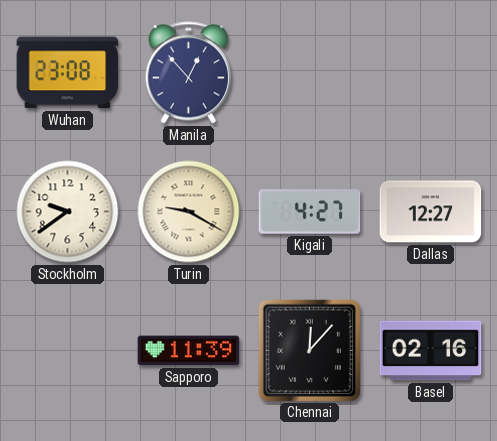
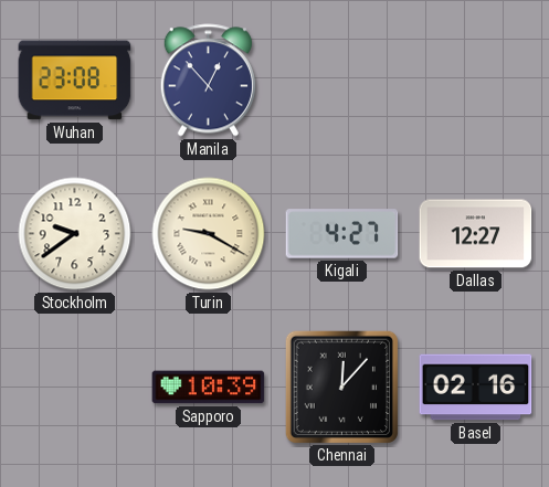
Sapporo: 11:39 -> 10:39
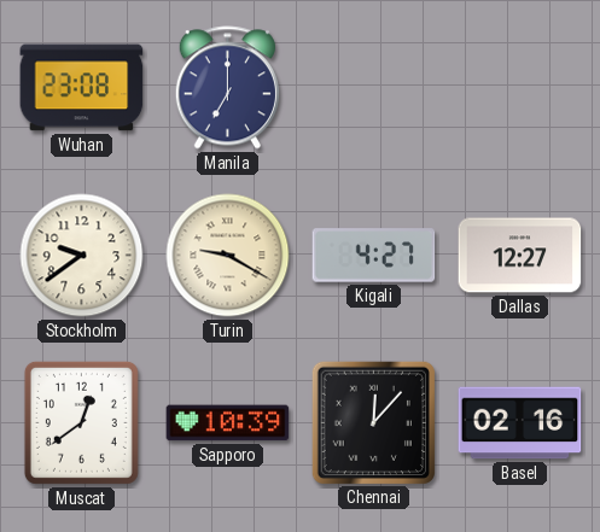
Manila: 12:53 -> 7:00
Muscat: none -> 12:39
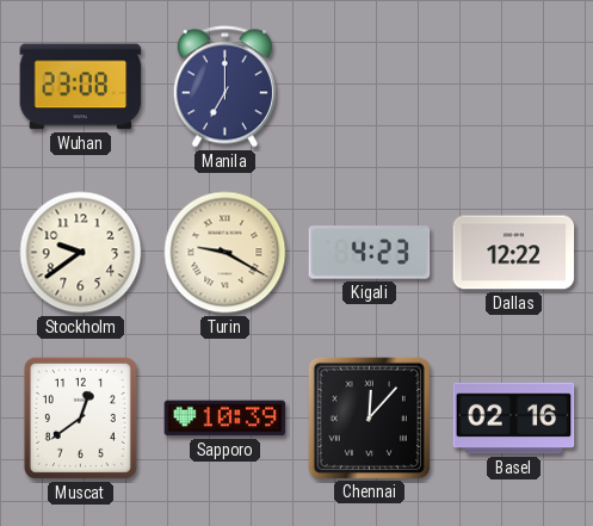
Kigali: 4:27 -> 4:23
Dallas: 12:27 -> 12:22
